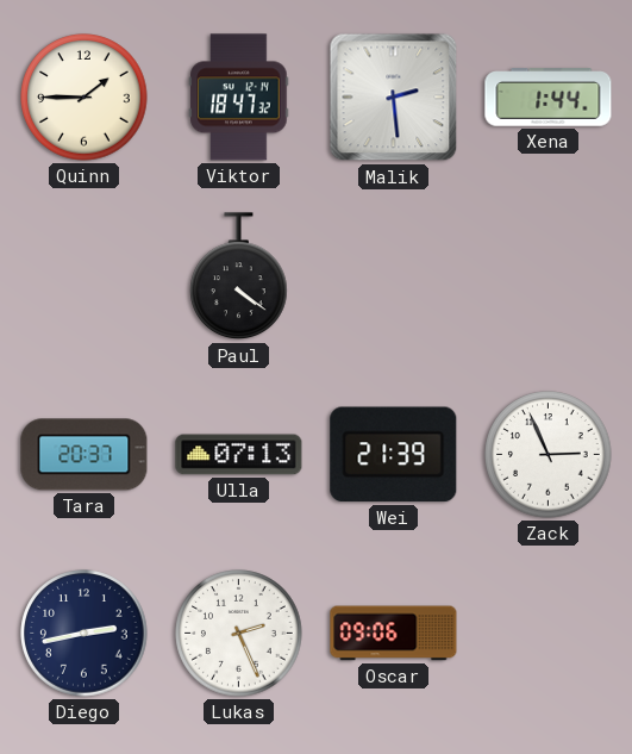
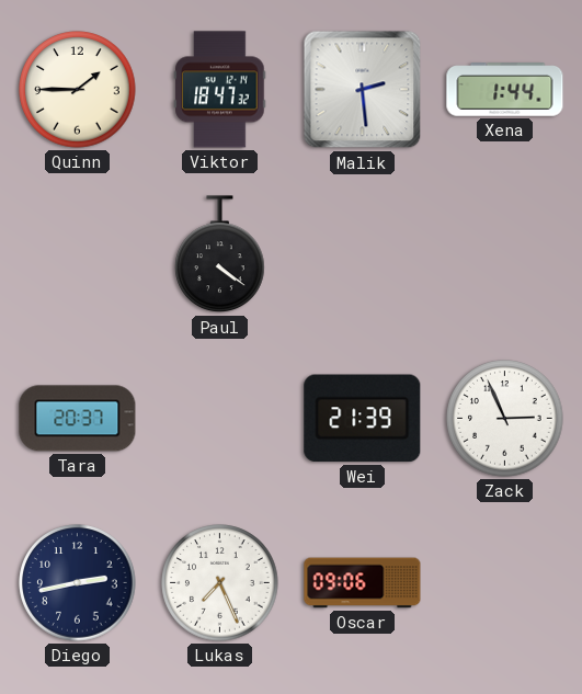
Ulla: 07:13 -> none
Lukas: 2:26 -> 7:26
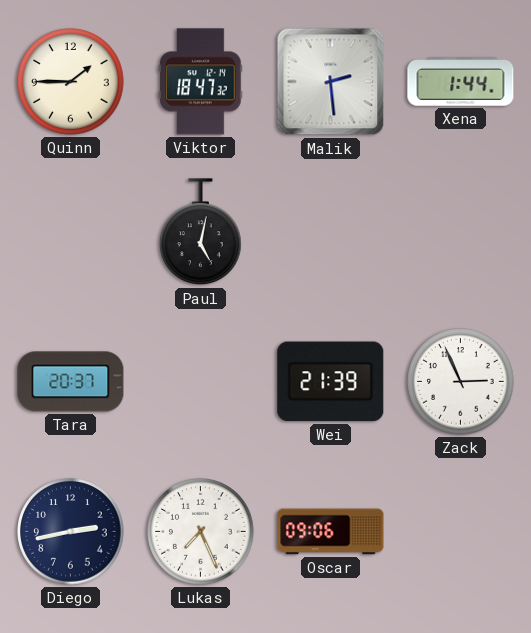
Paul: 4:21 -> 5:02
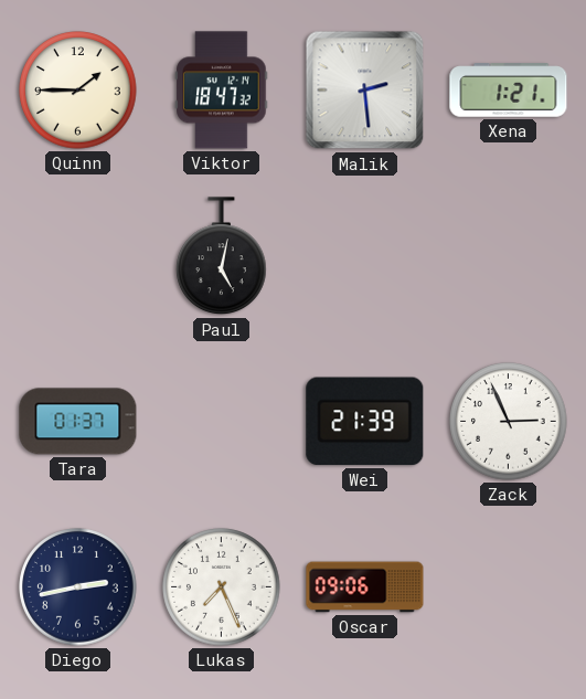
Xena: 1:44 -> 1:21
Tara: 20:37 -> 01:37
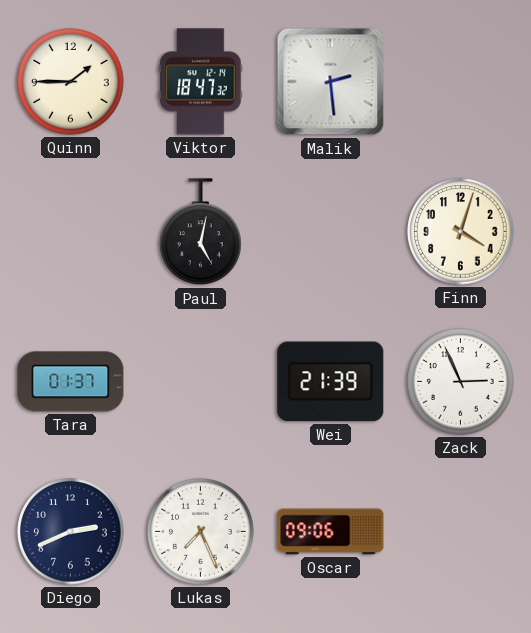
Xena: 1:21 -> none
Finn: none -> 4:03
Diego: 2:43 -> 2:41
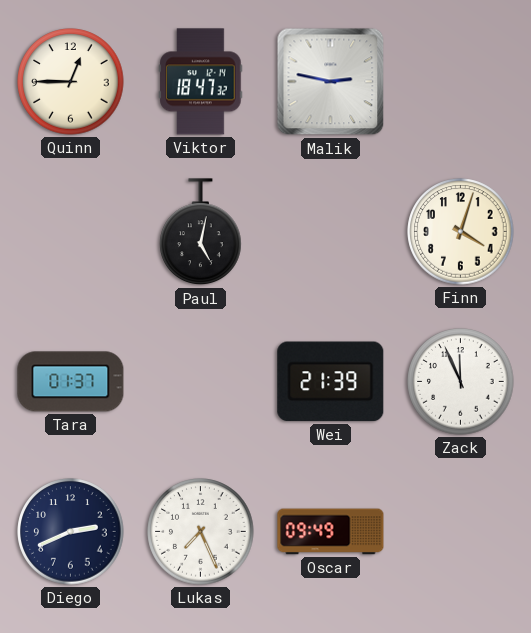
Quinn: 1:45 -> 12:45
Malik: 2:29 -> 2:47
Zack: 2:56 -> 11:56
Oscar: 09:06 -> 09:49
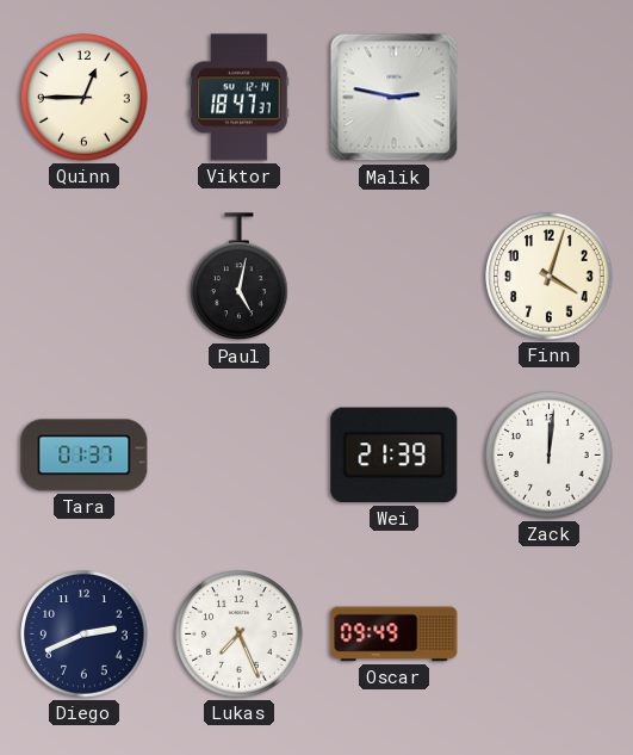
Viktor: 18:47:32 -> 18:47:37
Zack: 11:56 -> 12:01
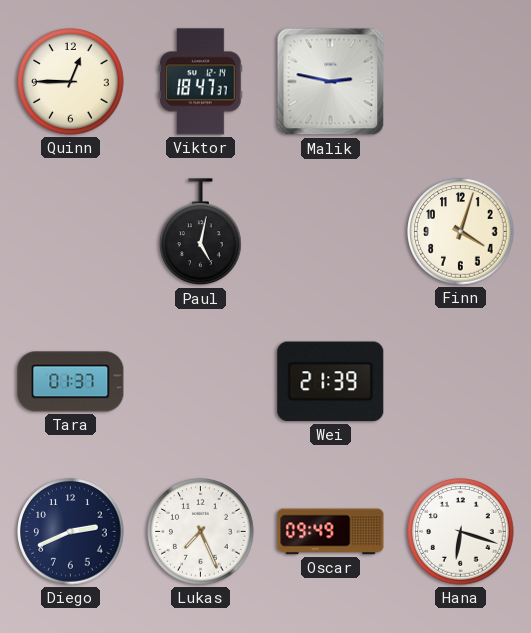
Zack: 12:01 -> none
Hana: none -> 6:18
